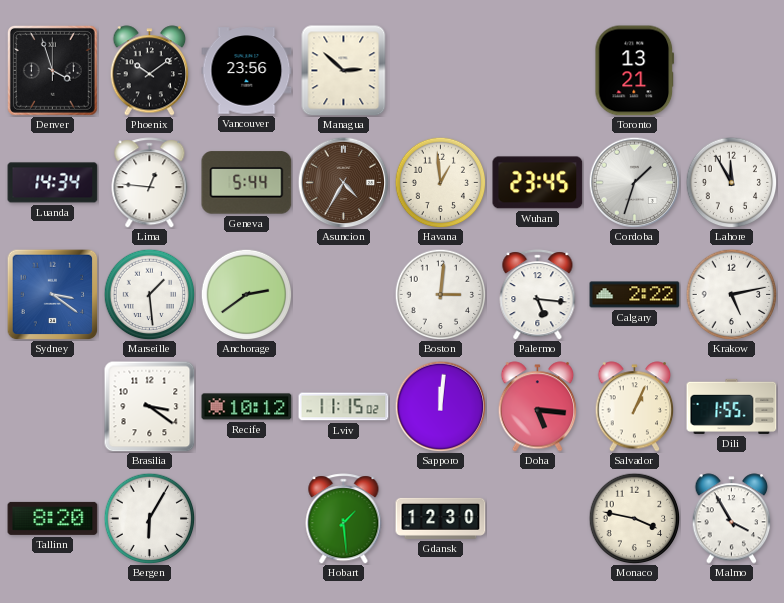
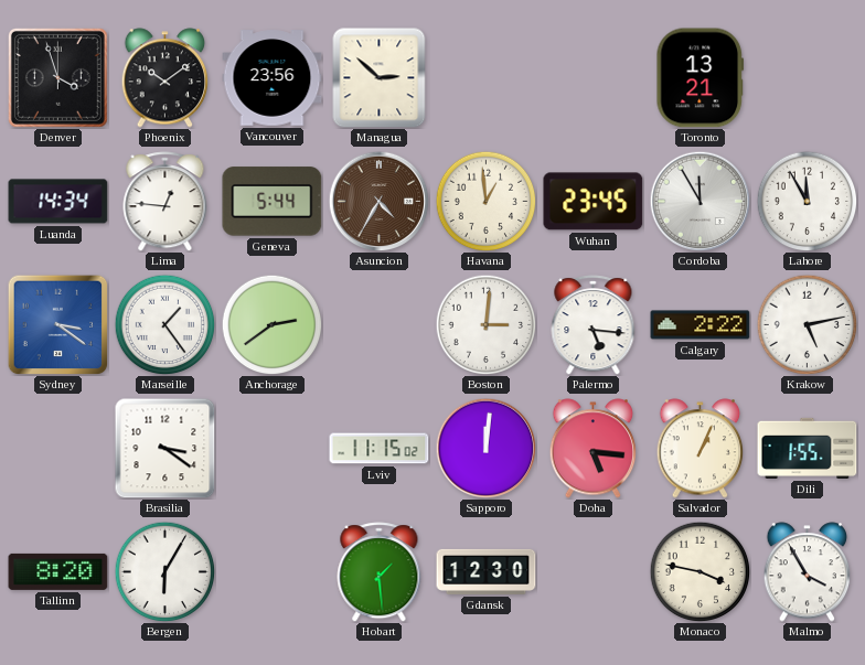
Cordoba: 1:33 -> 11:55
Marseille: 1:29 -> 1:24
Recife: 10:12 -> none
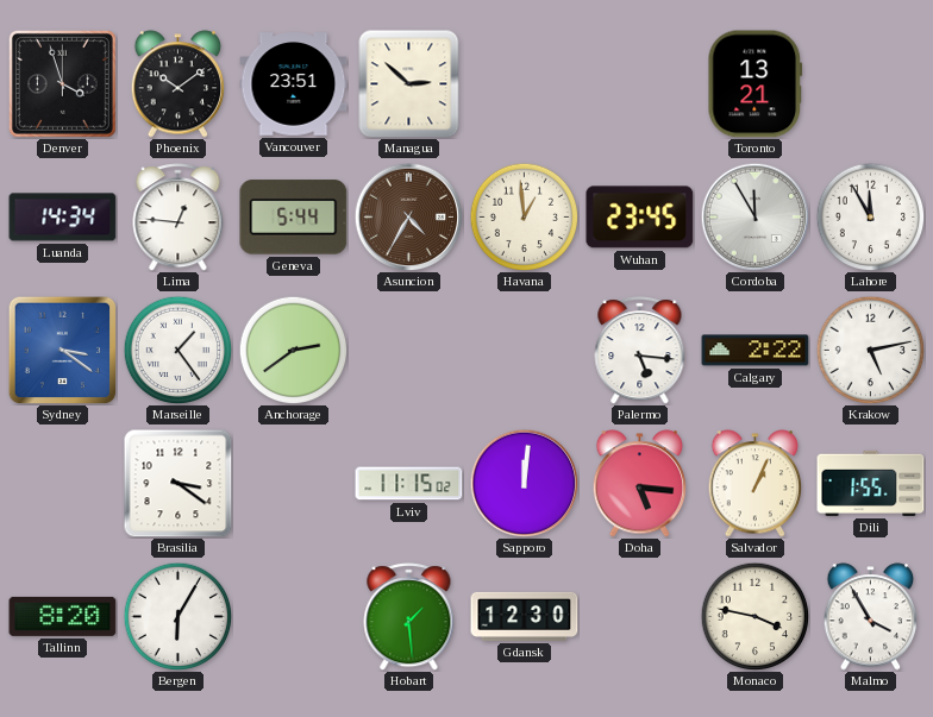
Vancouver: 23:56 -> 23:51
Boston: 3:01 -> none
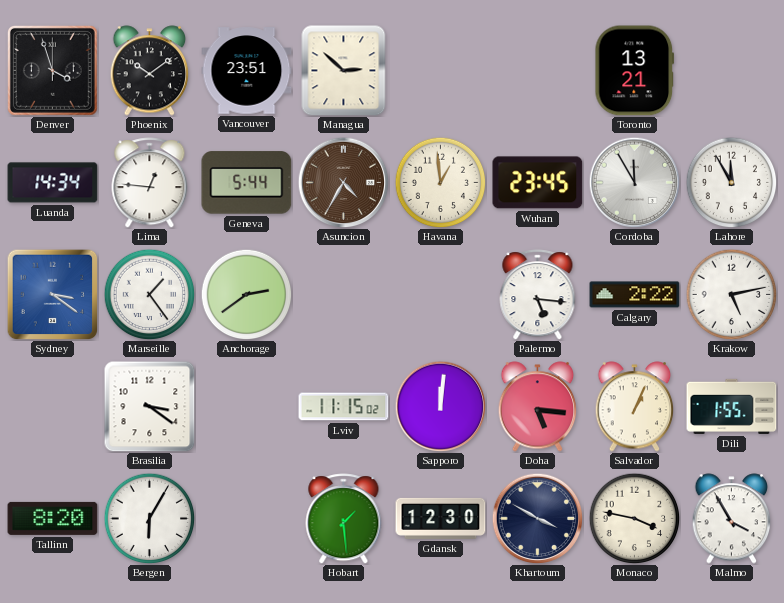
Khartoum: none -> 3:50
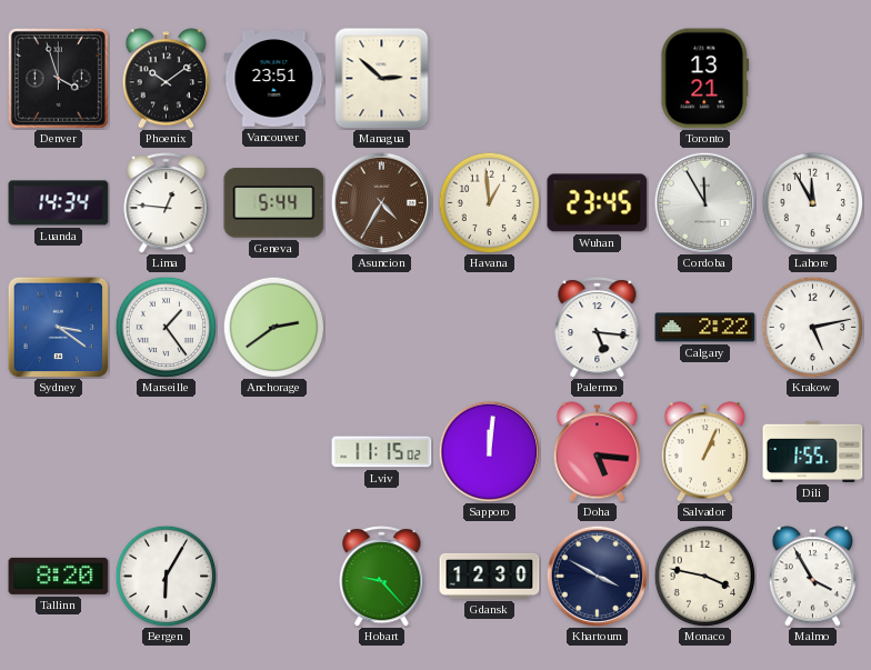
Brasilia: 3:21 -> none
Hobart: 1:29 -> 9:23
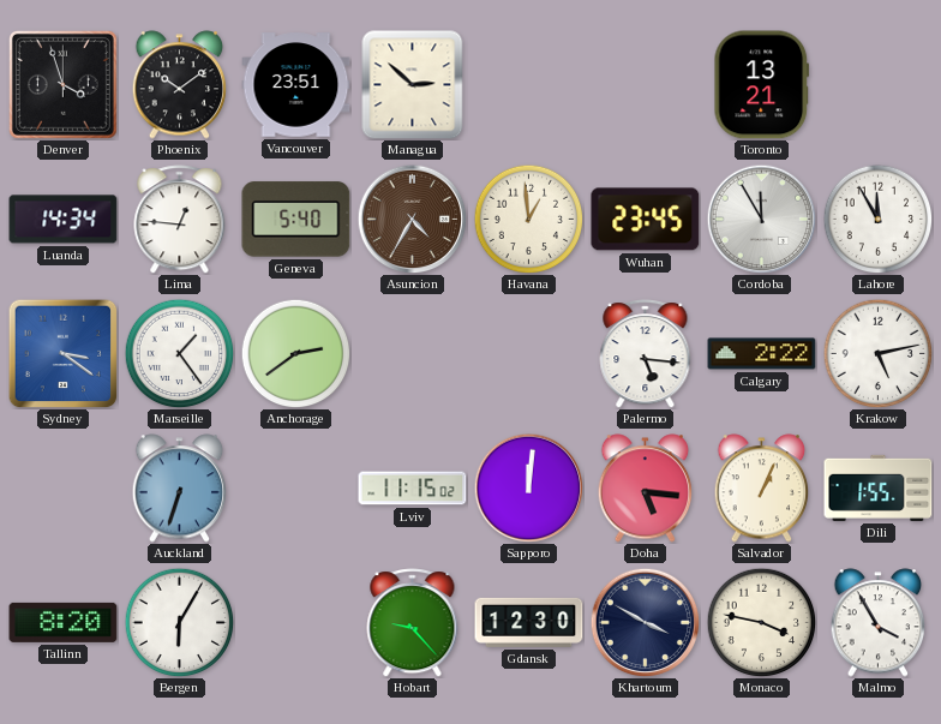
Geneva: 5:44 -> 5:40
Auckland: none -> 6:33
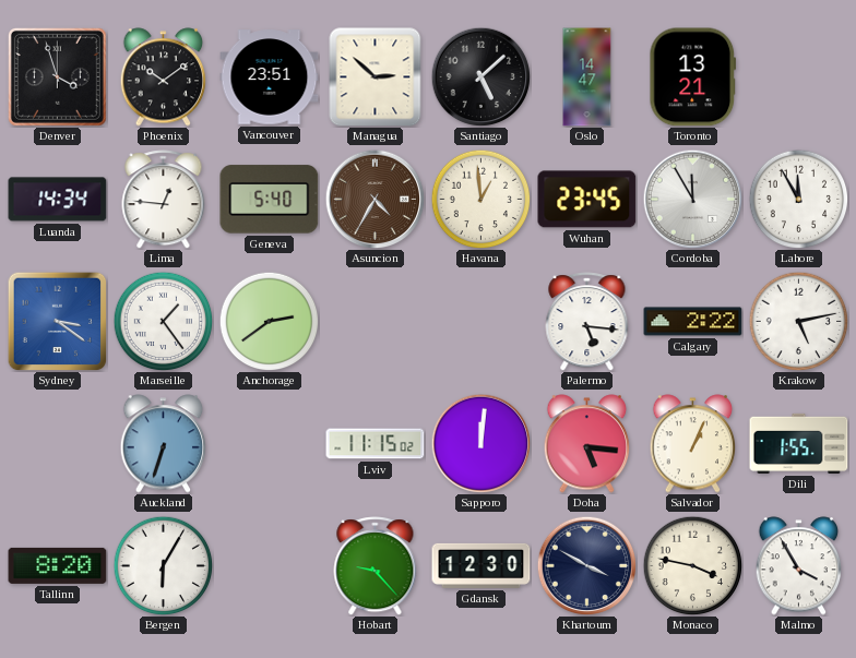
Santiago: none -> 5:08
Oslo: none -> 14:47
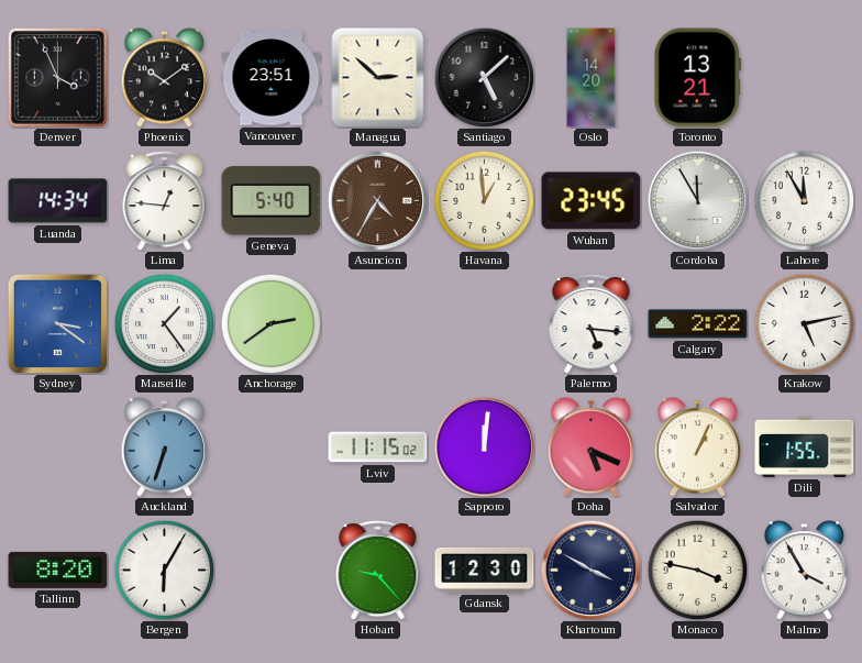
Denver: 3:57 -> 3:56
Oslo: 14:47 -> 14:20
Doha: 5:16 -> 5:19
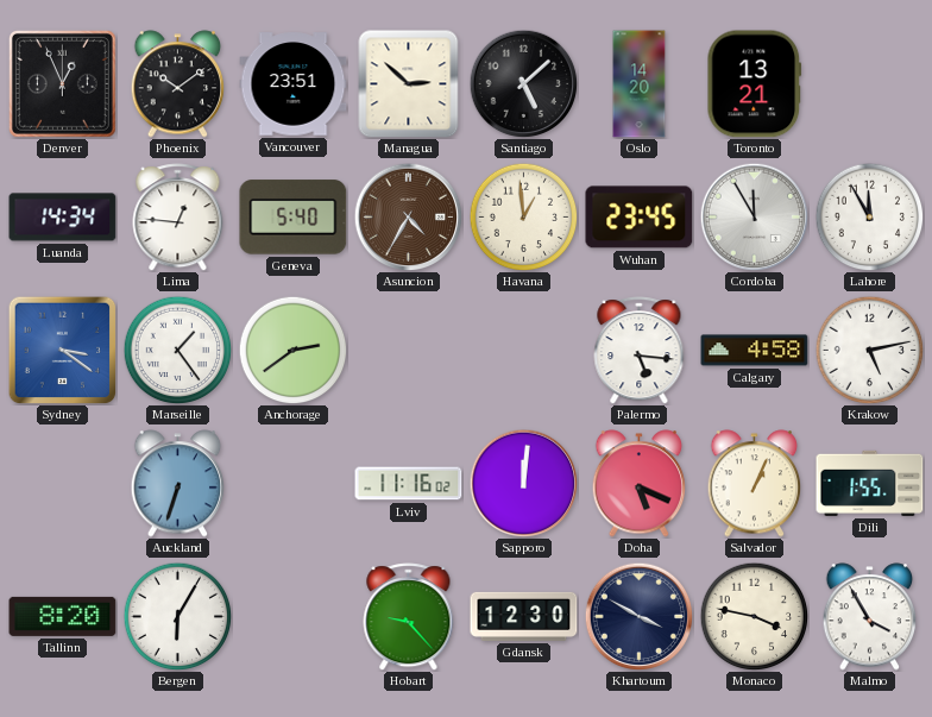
Denver: 3:56 -> 12:56
Calgary: 2:22 -> 4:58
Lviv: 11:15 -> 11:16
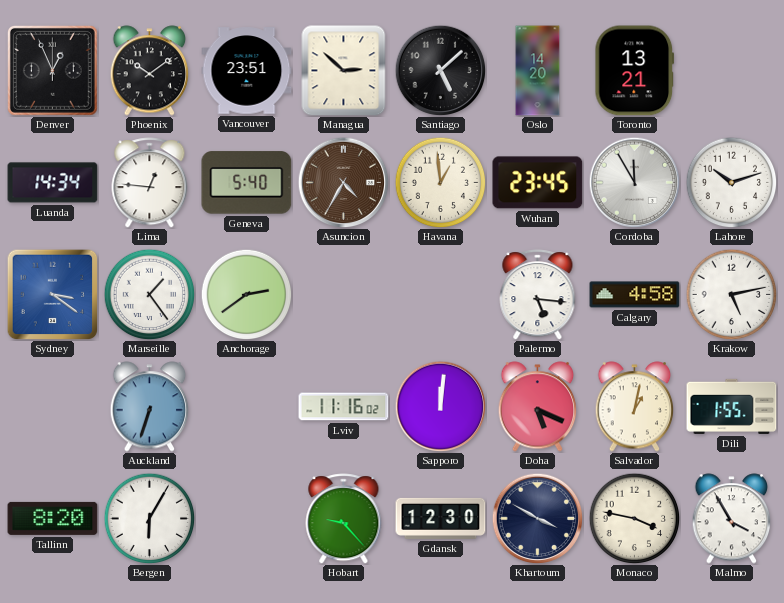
Lahore: 11:55 -> 10:12
Salvador: 1:04 -> 1:02
